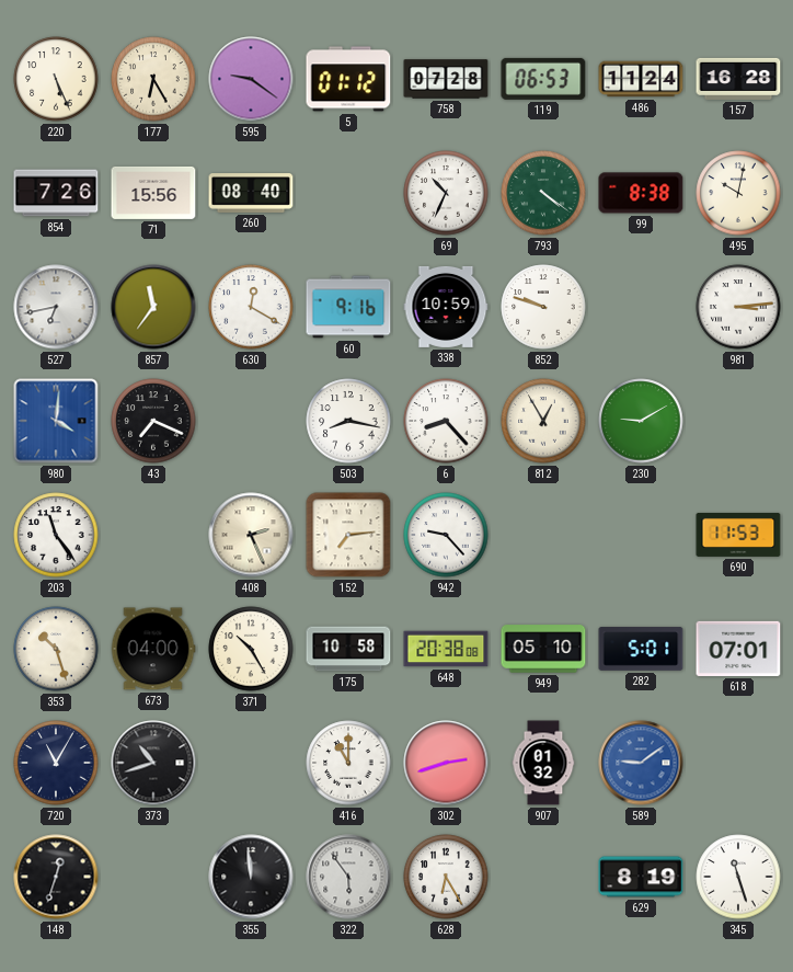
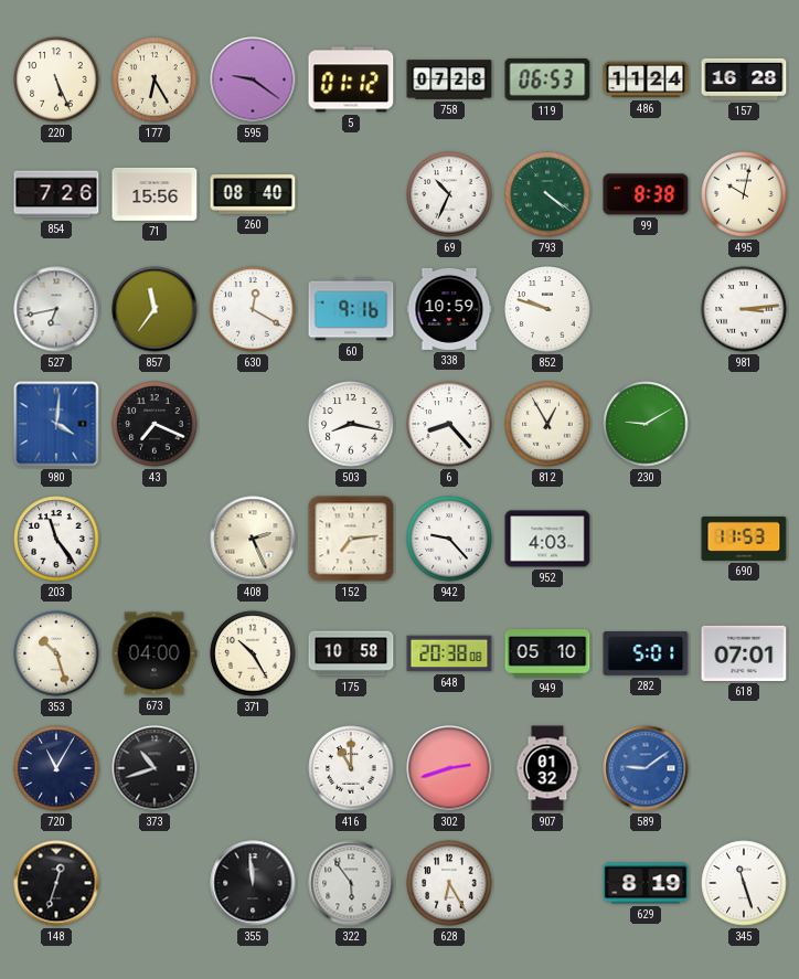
952: none -> 4:03
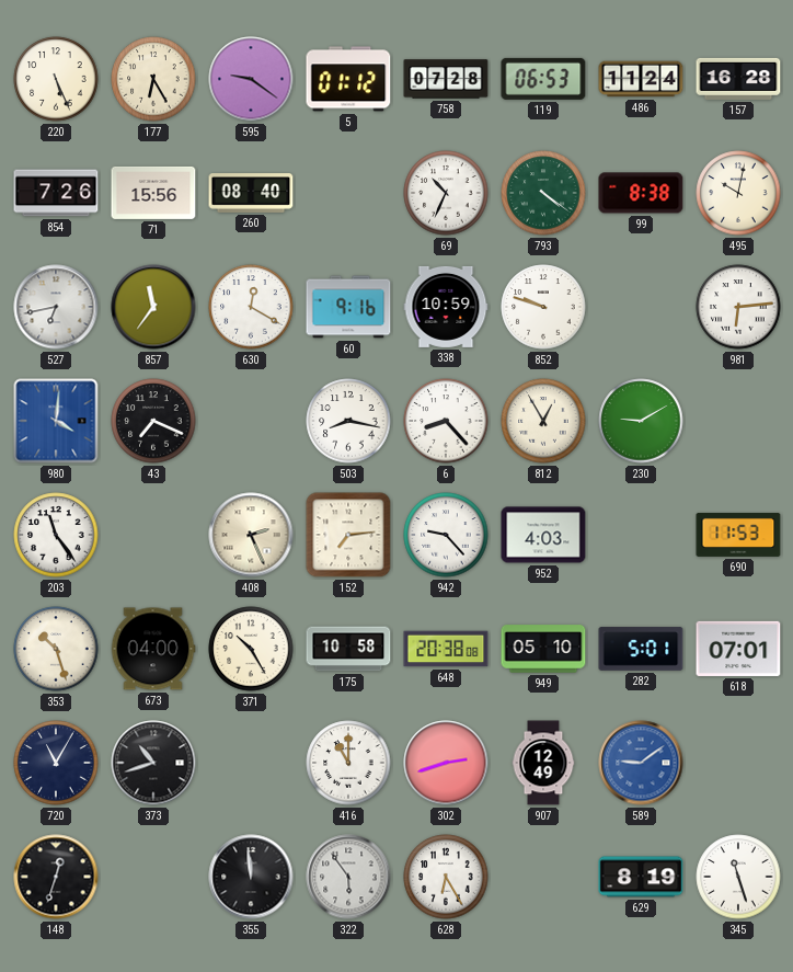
981: 3:14 -> 6:14
907: 01:32 -> 12:49
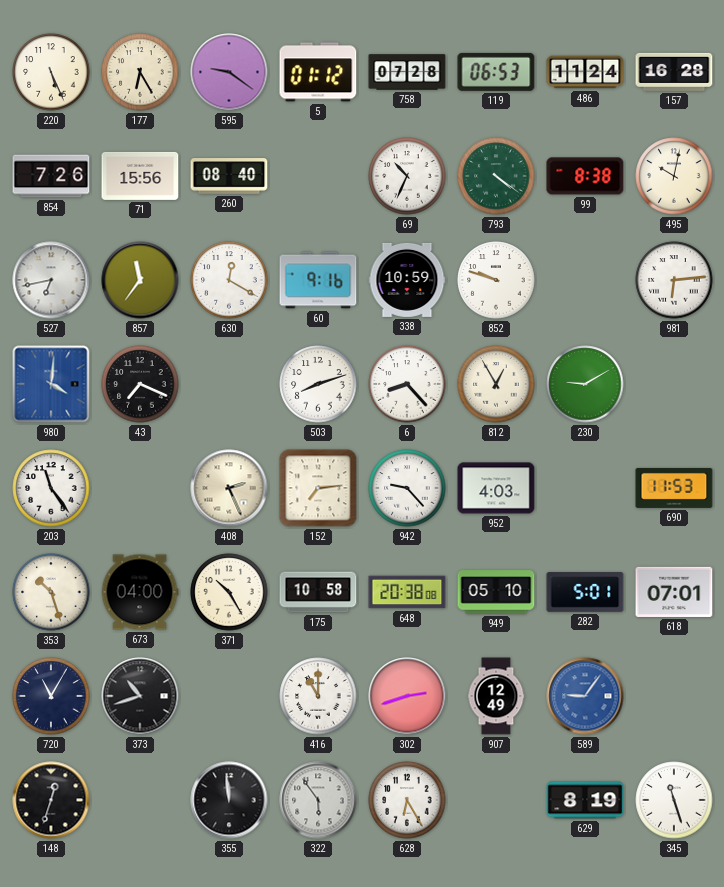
503: 8:17 -> 8:12
589: 9:09 -> 9:06
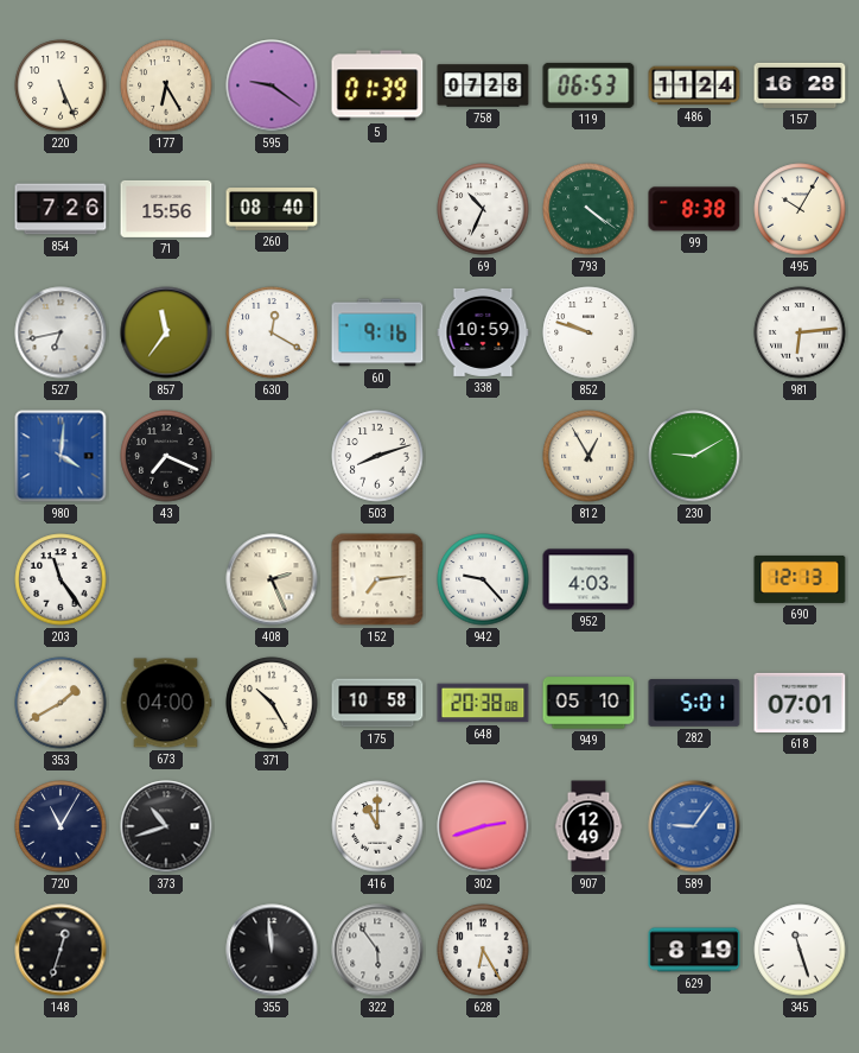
5: 01:12 -> 01:39
495: 10:02 -> 10:05
6: 8:23 -> none
690: 11:53 -> 12:13
353: 10:27 -> 1:40
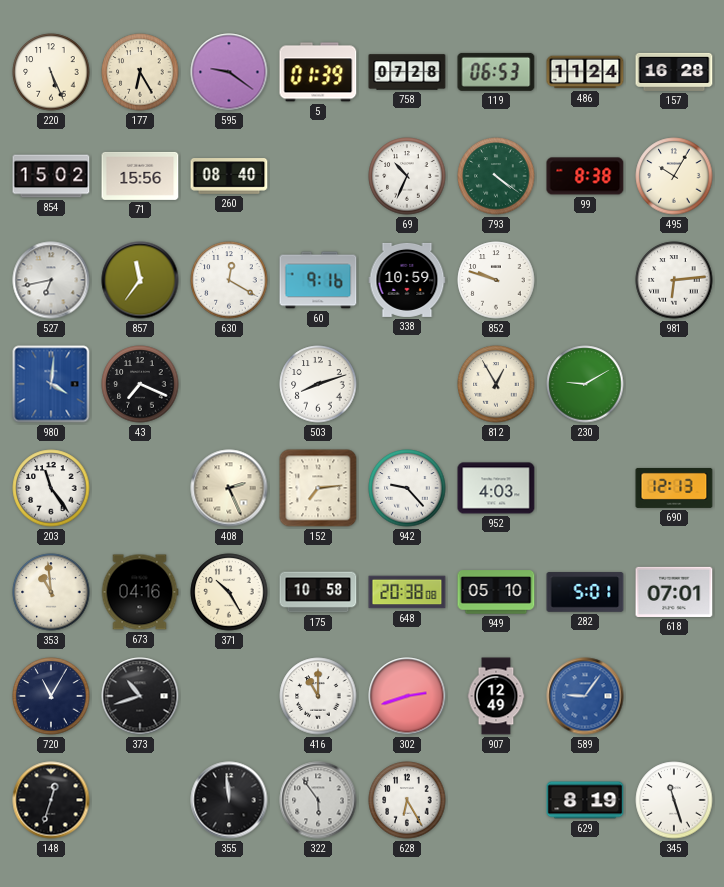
854: 7:26 -> 15:02
353: 1:40 -> 10:59
673: 04:00 -> 04:16
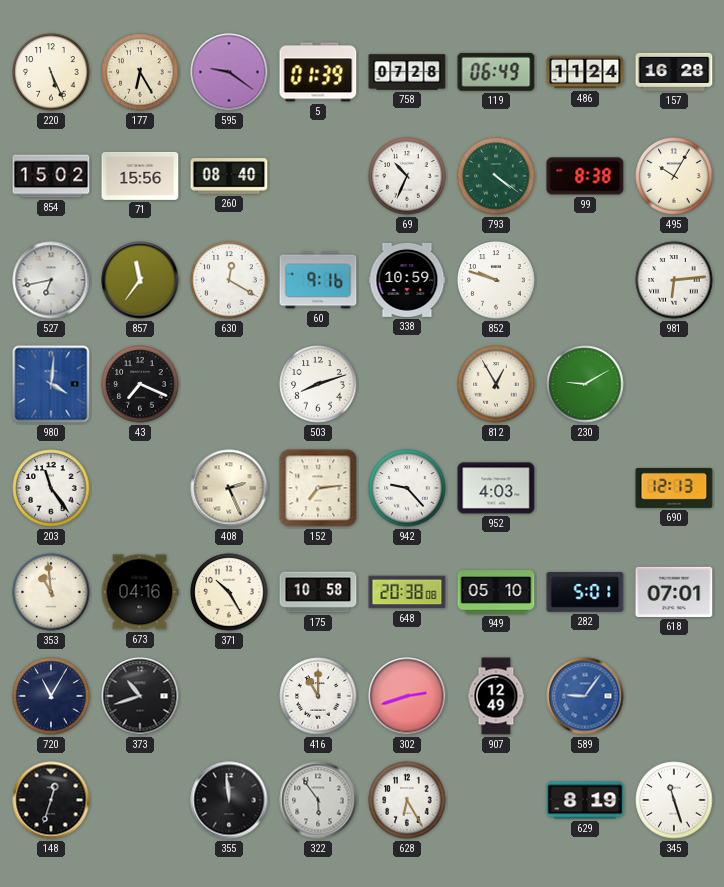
119: 06:53 -> 06:49
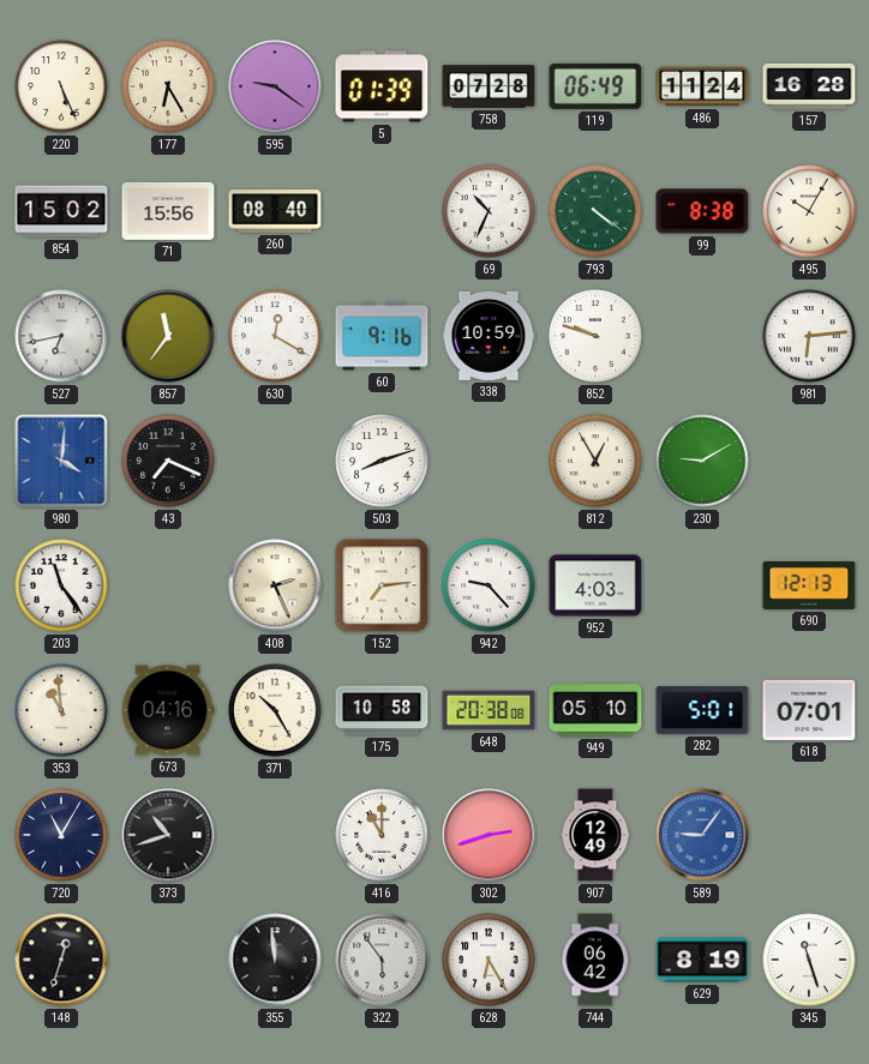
744: none -> 06:42
